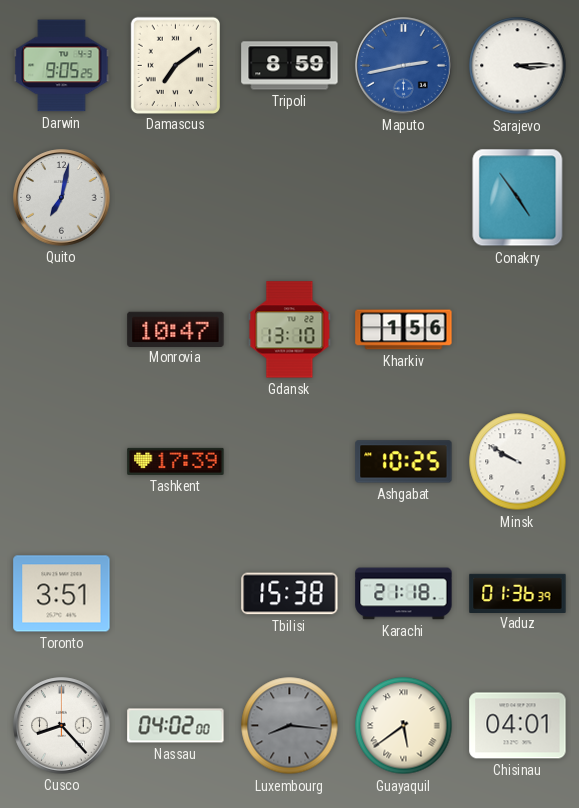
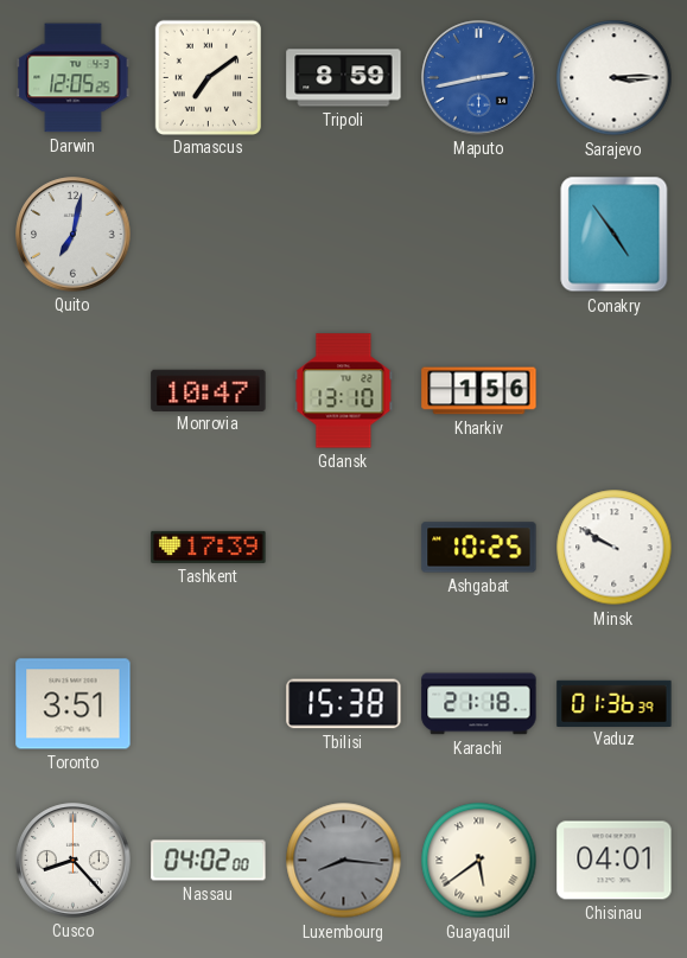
Darwin: 9:05 -> 12:05
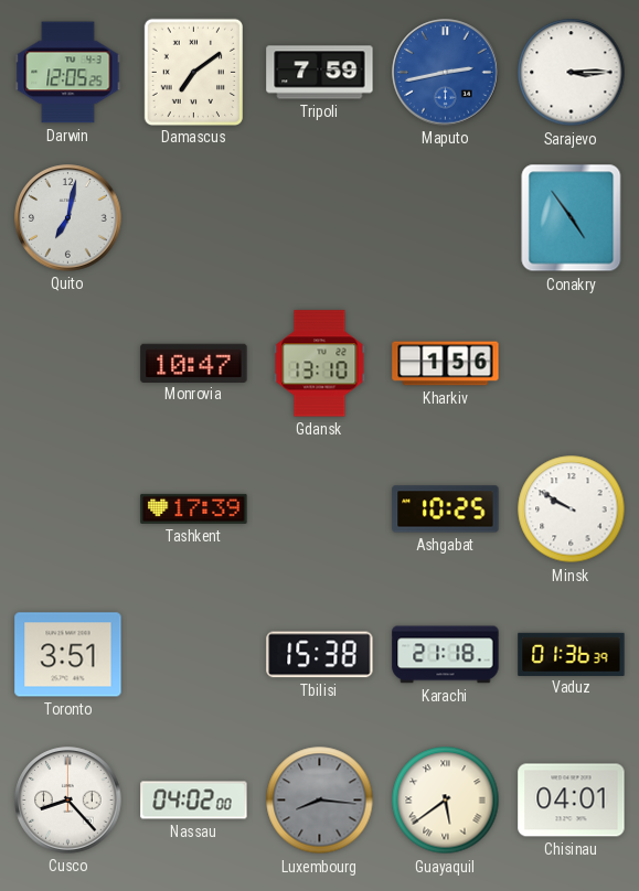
Tripoli: 8:59 -> 7:59
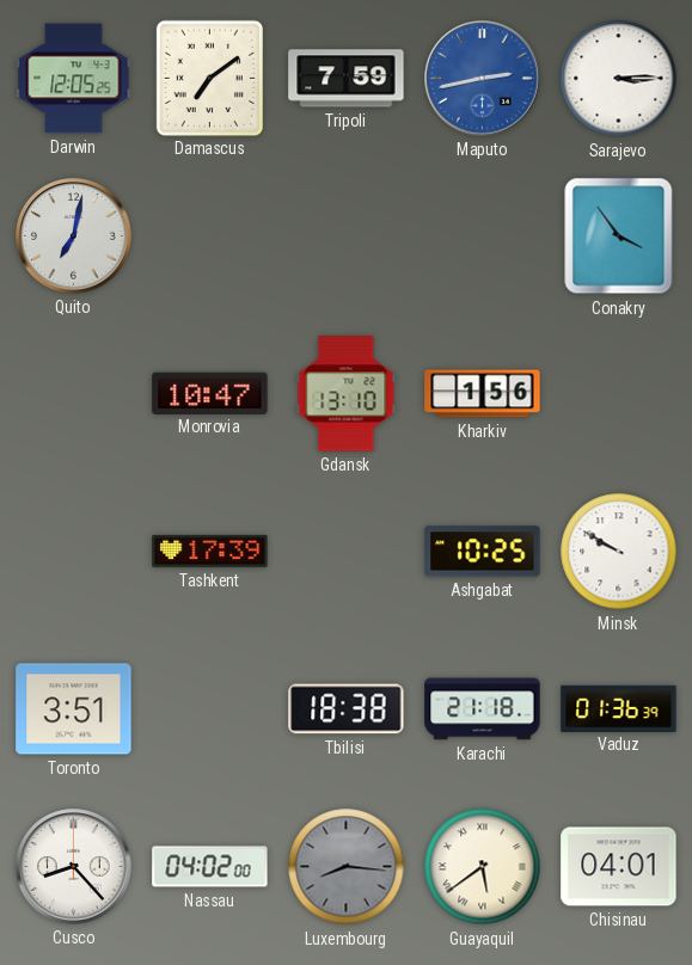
Conakry: 4:54 -> 3:54
Tbilisi: 15:38 -> 18:38
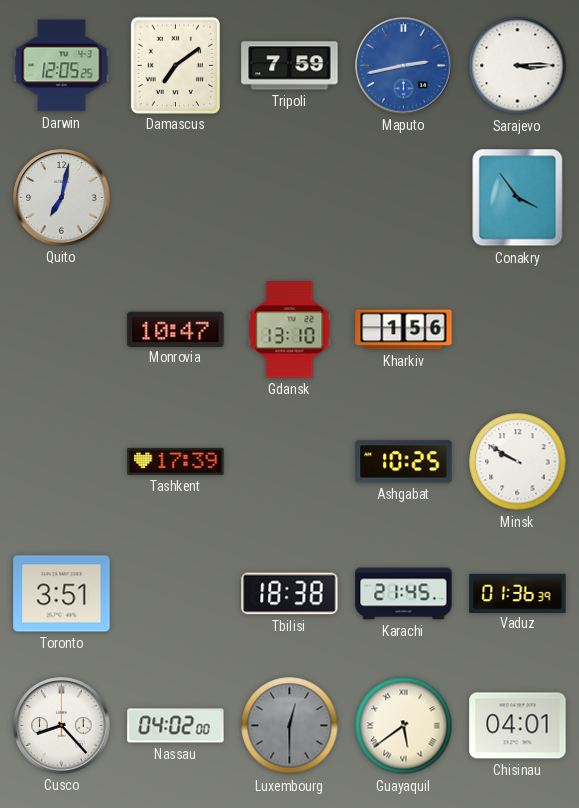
Karachi: 21:18 -> 21:45
Luxembourg: 8:16 -> 12:30
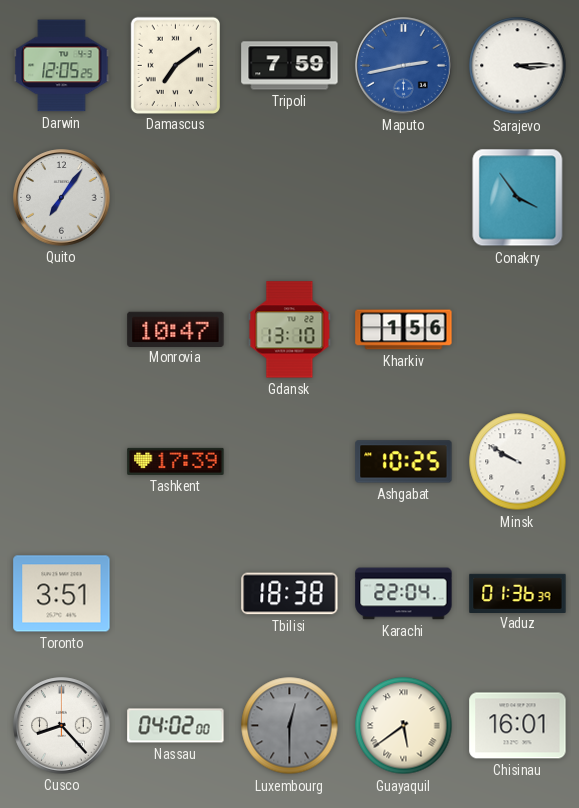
Quito: 7:02 -> 7:06
Karachi: 21:45 -> 22:04
Chisinau: 04:01 -> 16:01
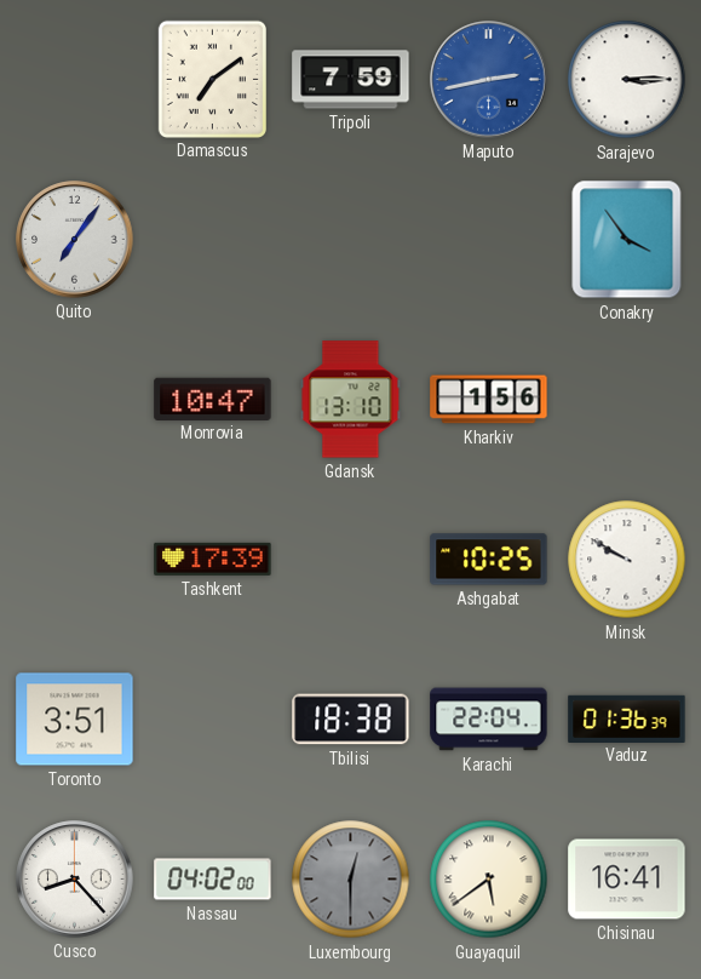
Darwin: 12:05 -> none
Chisinau: 16:01 -> 16:41
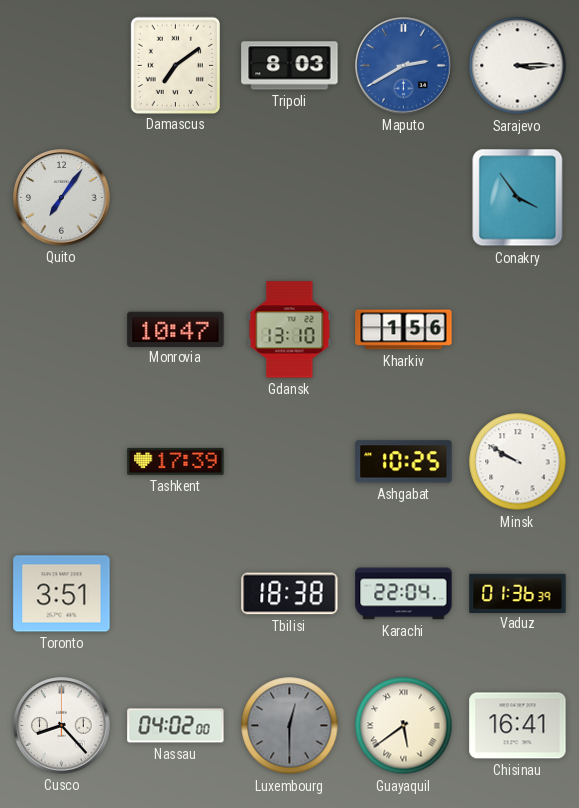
Tripoli: 7:59 -> 8:03
Maputo: 2:43 -> 2:40
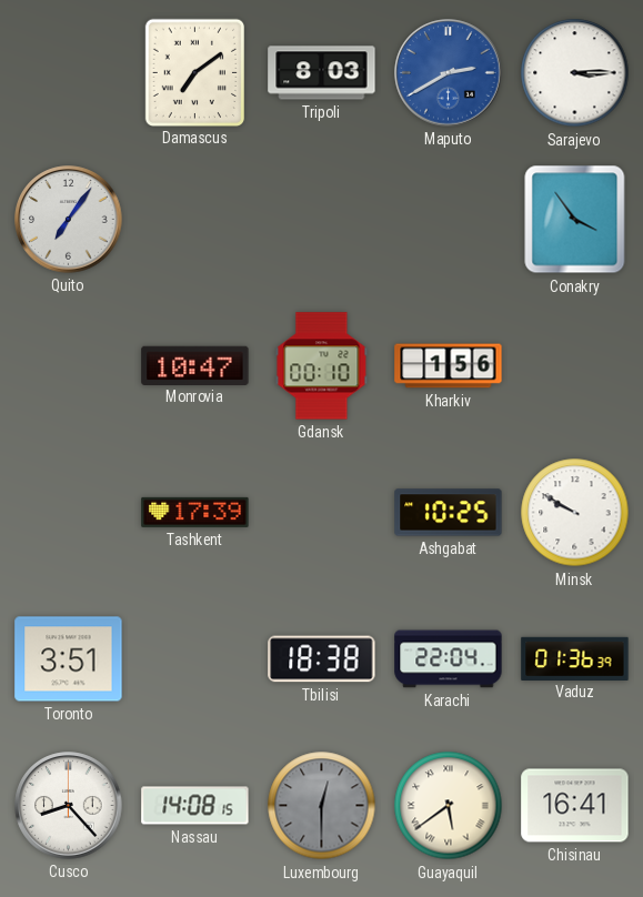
Gdansk: 13:10 -> 00:10
Nassau: 04:02 -> 14:08
